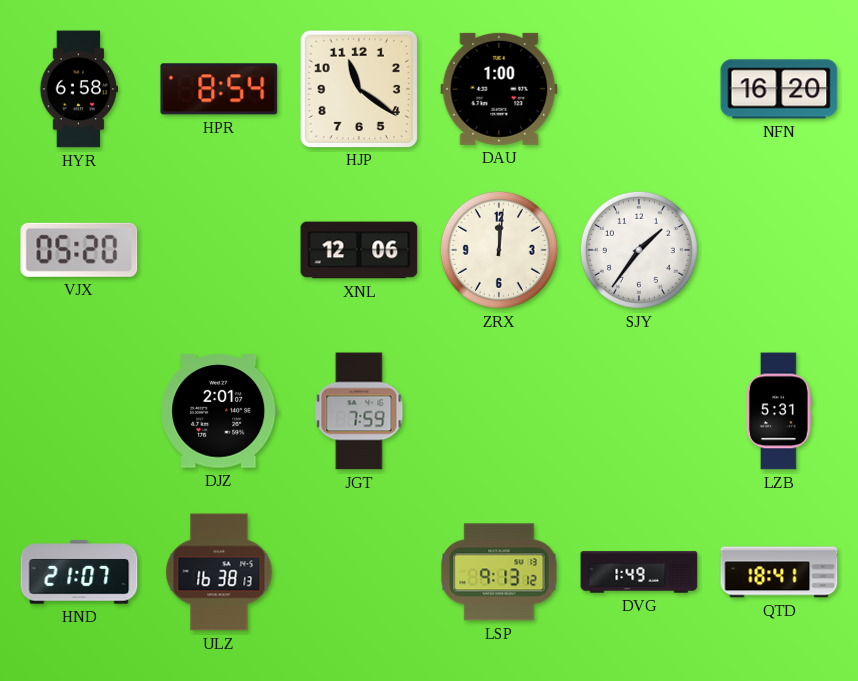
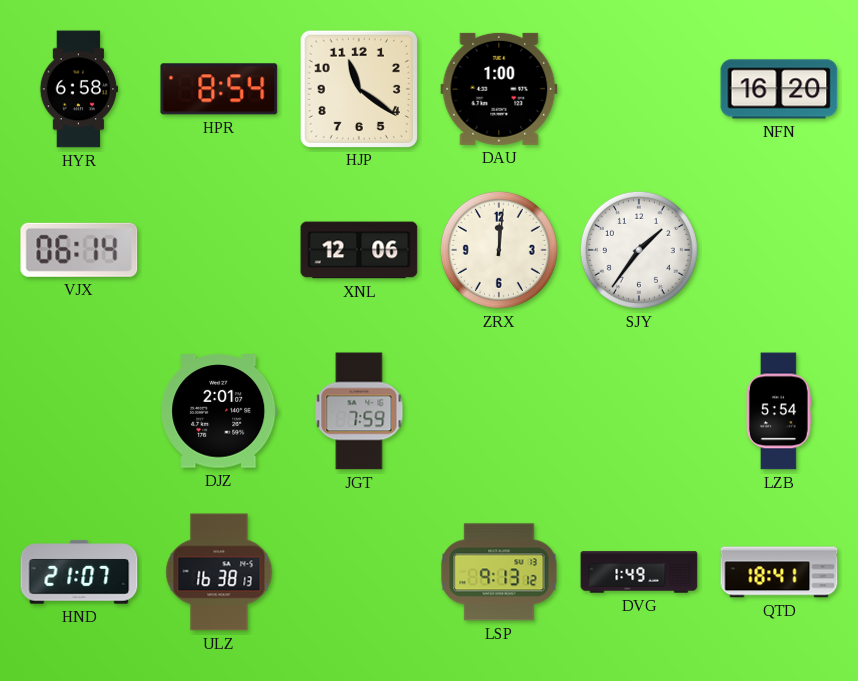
VJX: 05:20 -> 06:14
LZB: 5:31 -> 5:54
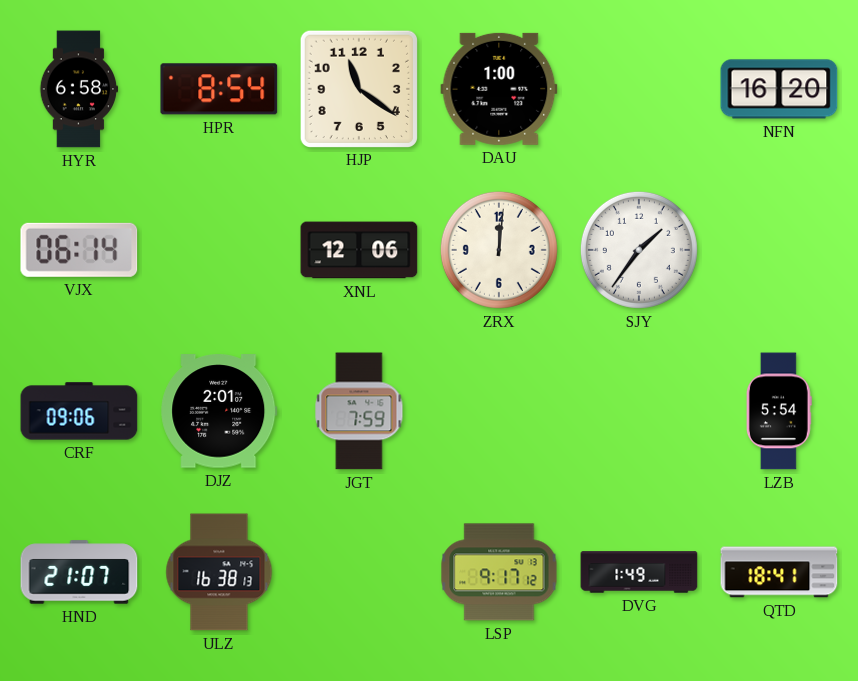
CRF: none -> 09:06
LSP: 9:13 -> 9:17
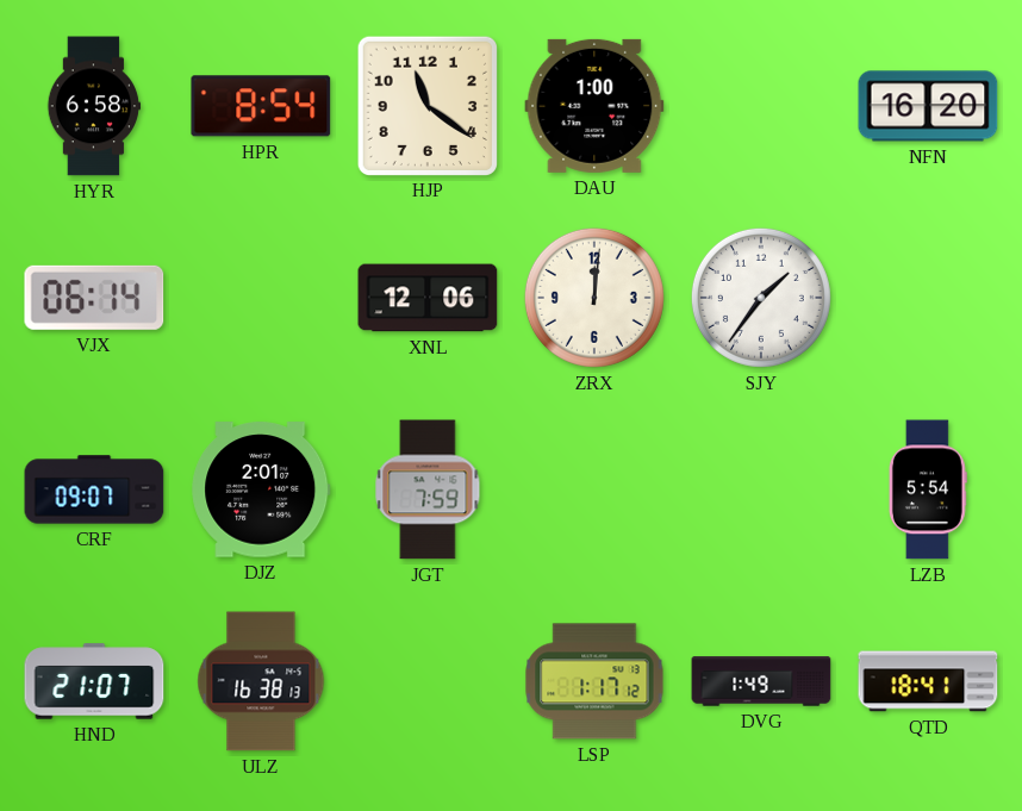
CRF: 09:06 -> 09:07
LSP: 9:17 -> 1:17
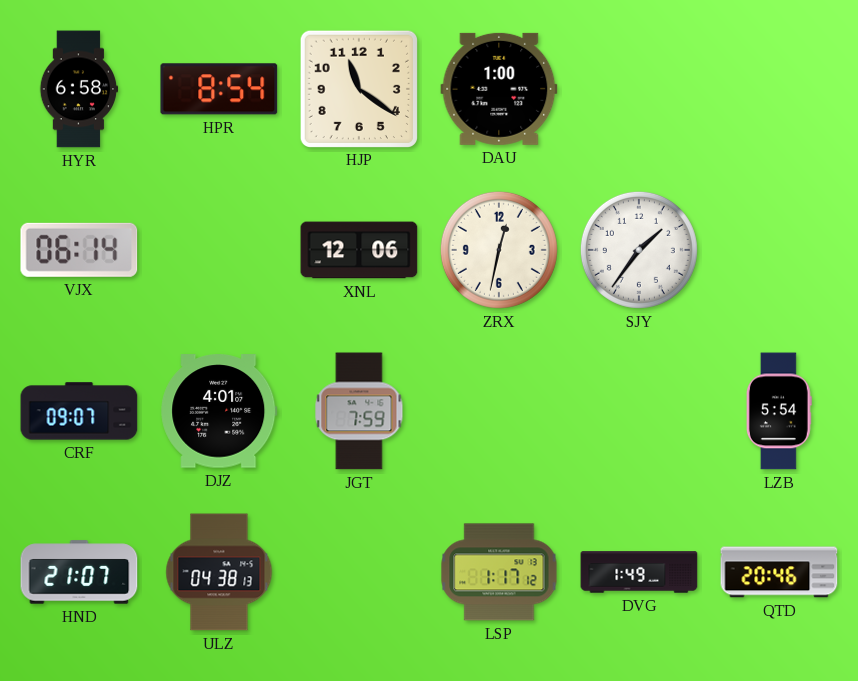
NFN: 16:20 -> none
ZRX: 12:01 -> 12:32
DJZ: 2:01 -> 4:01
ULZ: 16:38 -> 04:38
QTD: 18:41 -> 20:46
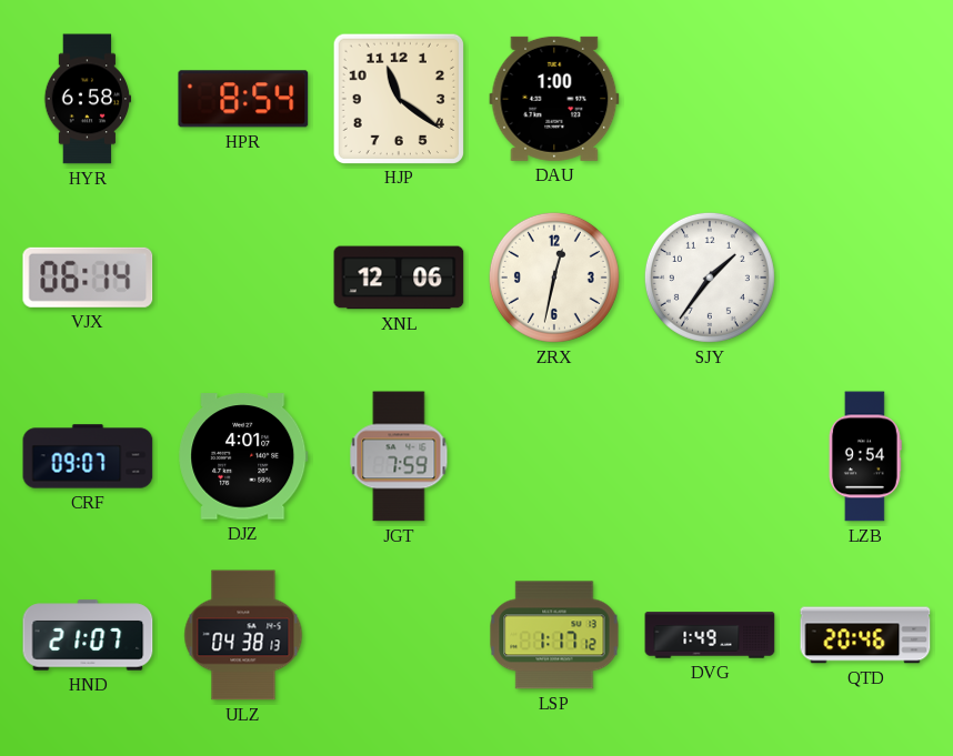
LZB: 5:54 -> 9:54
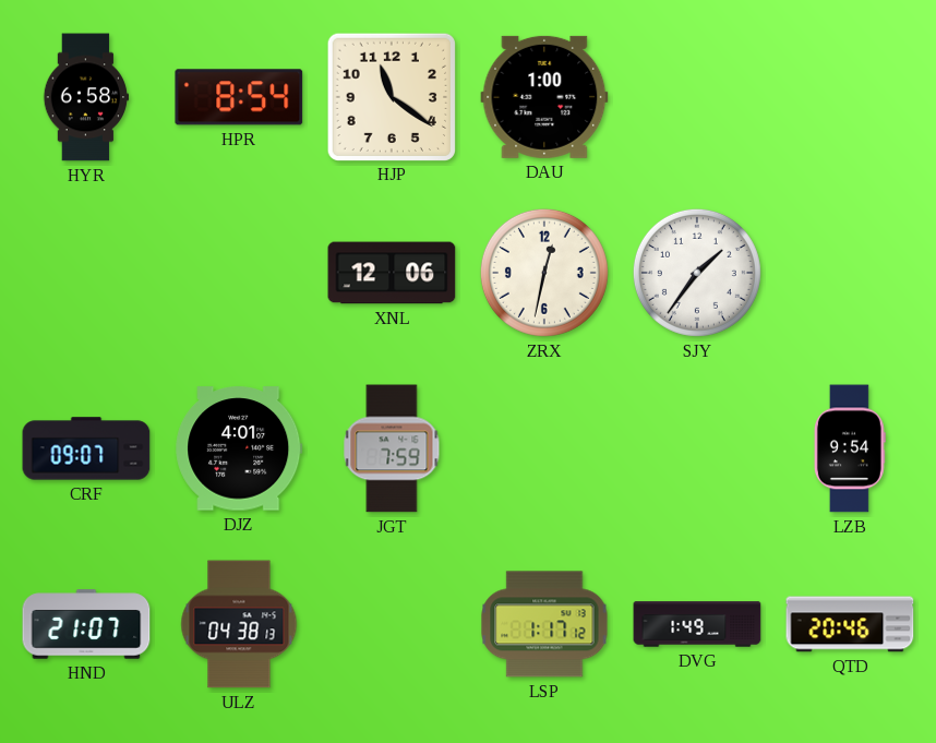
VJX: 06:14 -> none
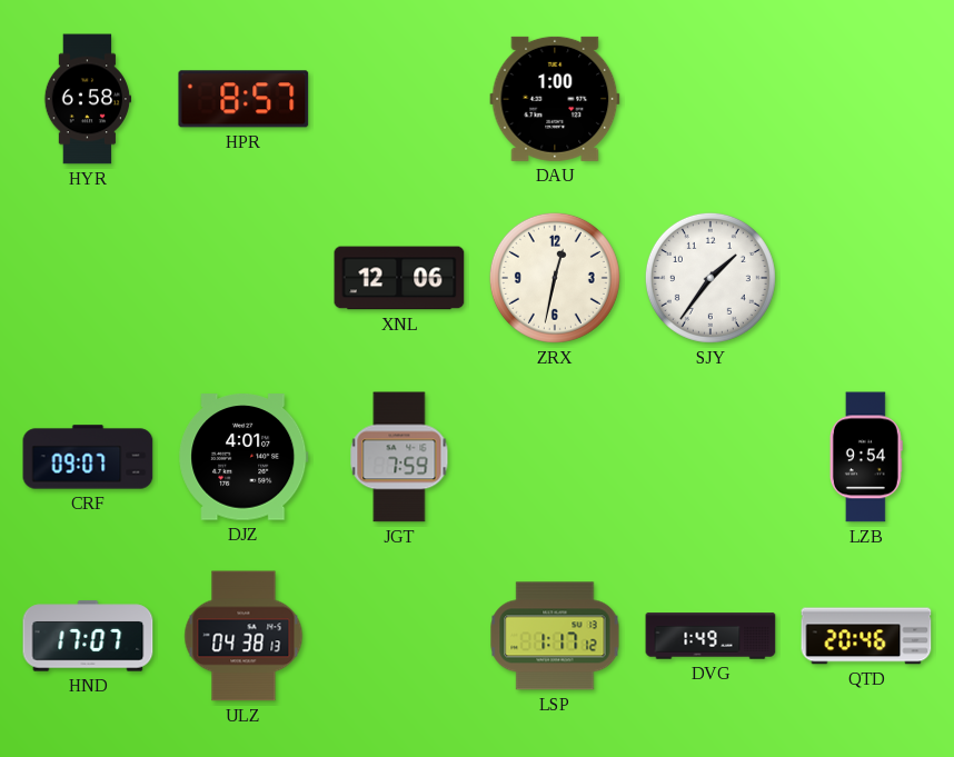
HPR: 8:54 -> 8:57
HJP: 11:21 -> none
HND: 21:07 -> 17:07
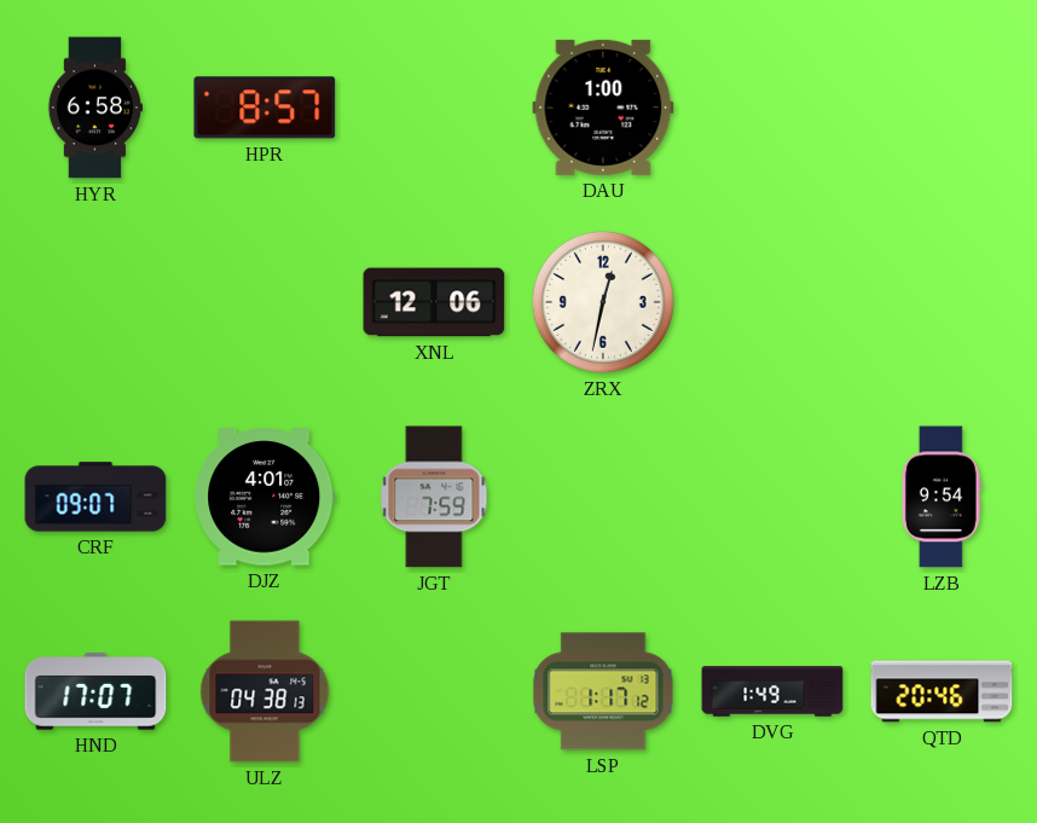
SJY: 1:36 -> none
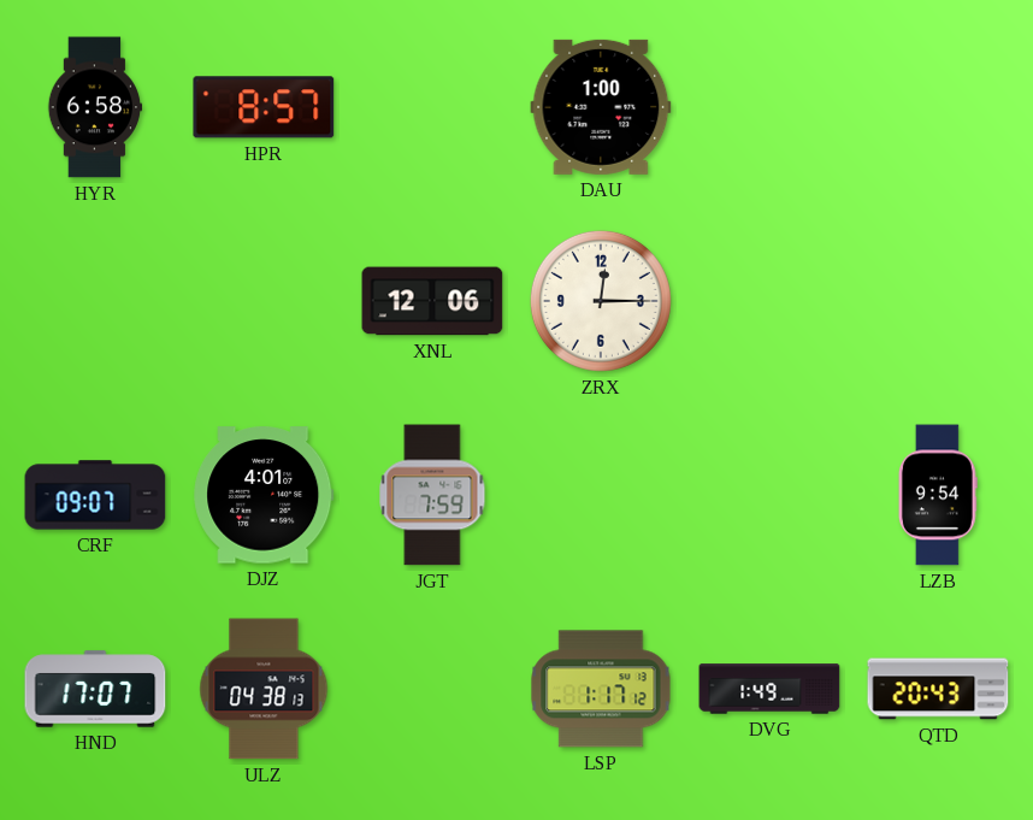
ZRX: 12:32 -> 12:15
QTD: 20:46 -> 20:43
